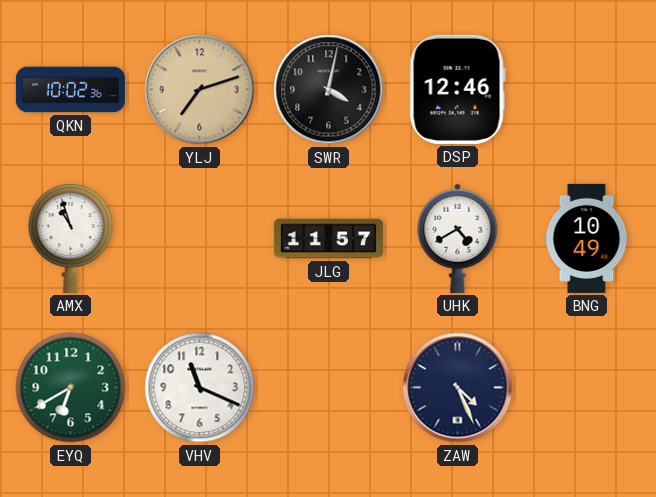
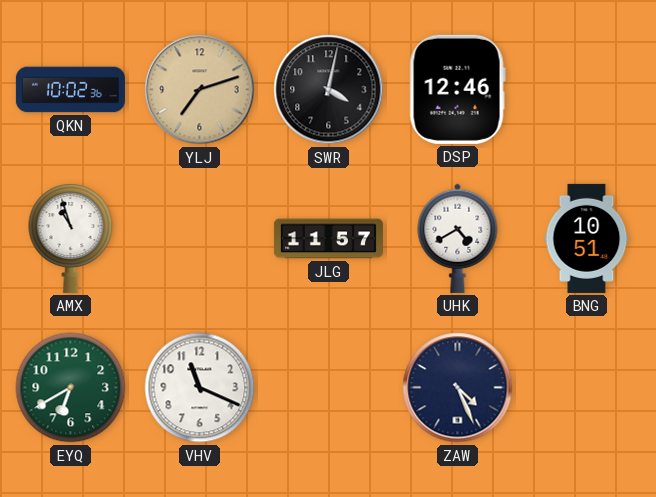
BNG: 10:49 -> 10:51
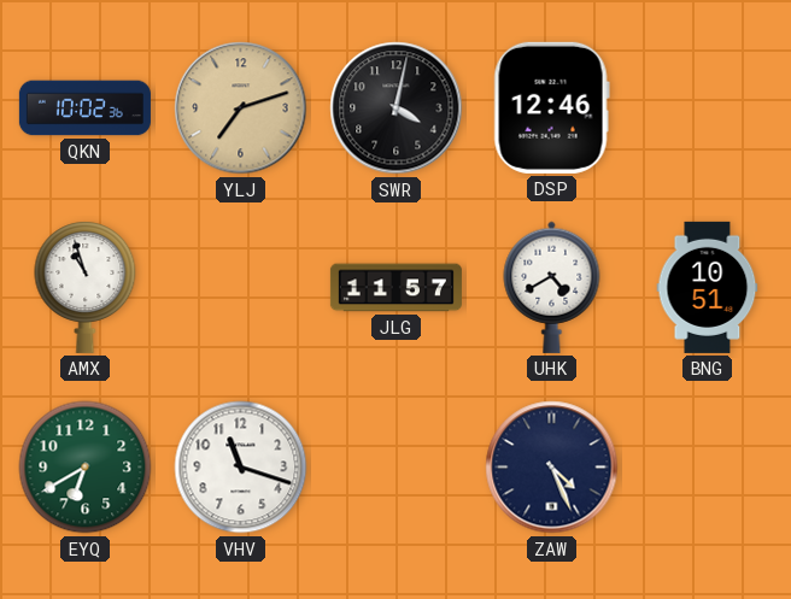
VHV: 11:19 -> 11:18
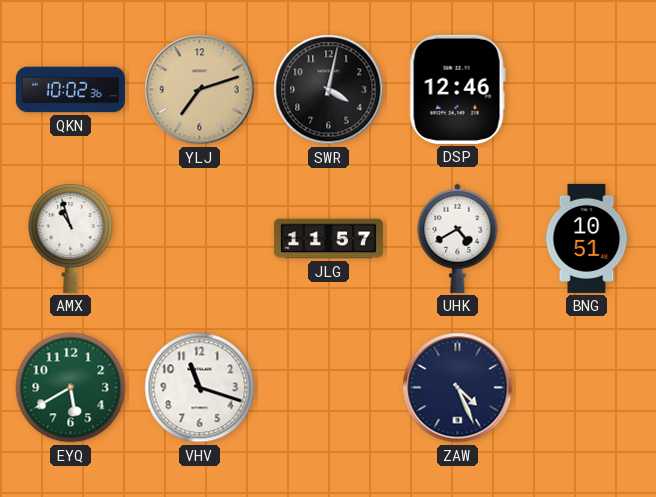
EYQ: 6:40 -> 5:40
